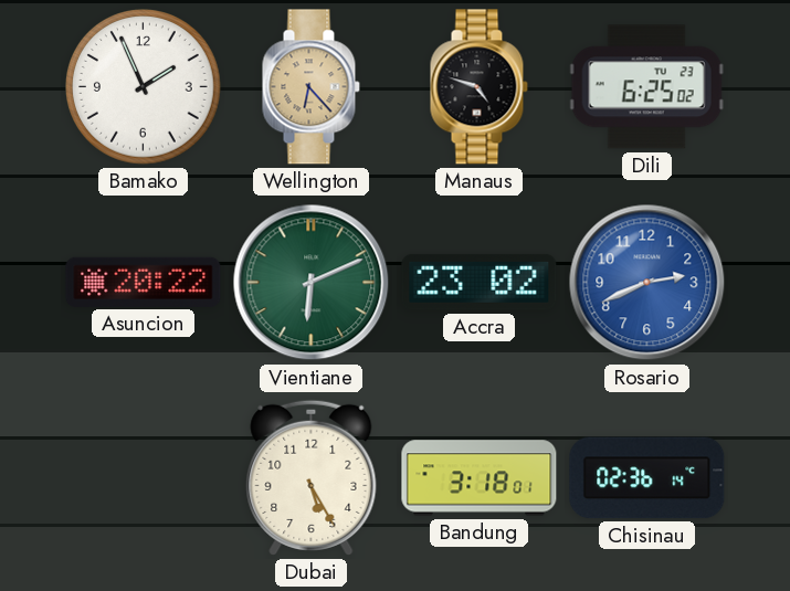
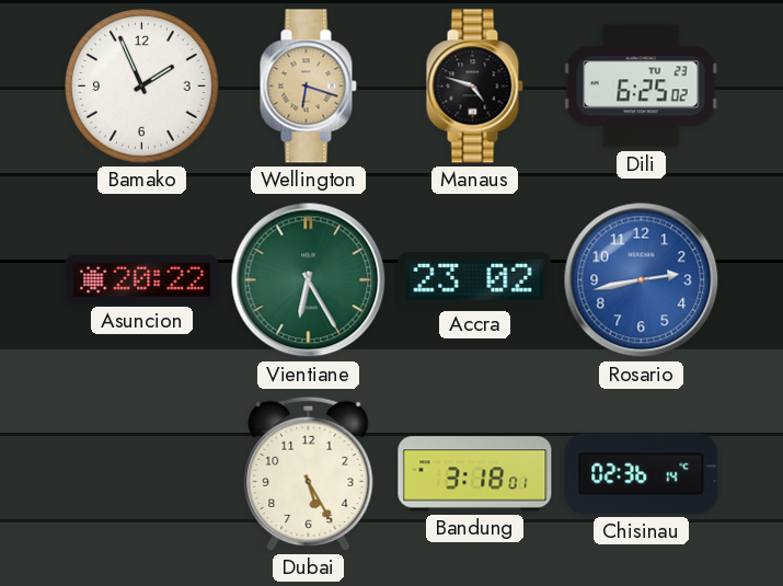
Wellington: 6:23 -> 6:18
Vientiane: 6:11 -> 6:25
Rosario: 2:41 -> 2:43
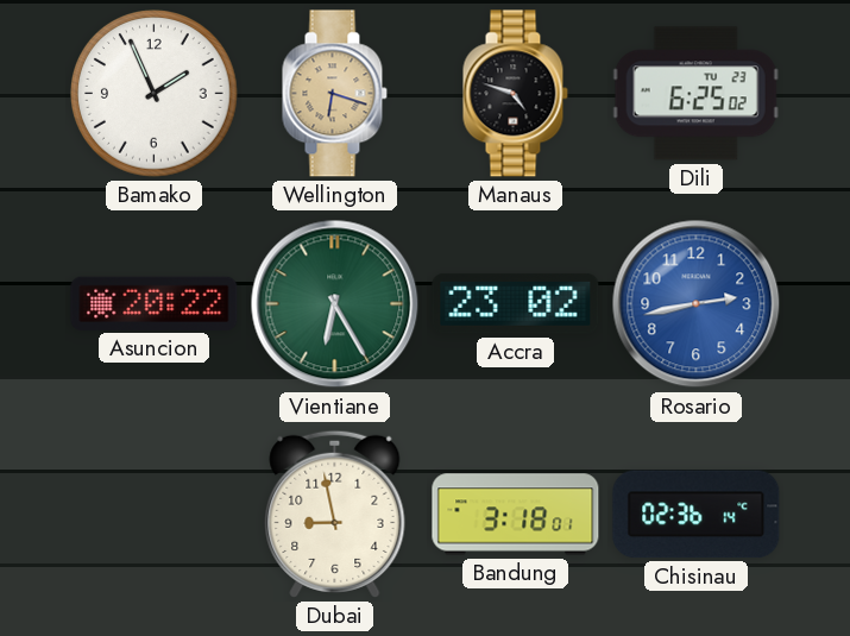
Dubai: 5:25 -> 8:58
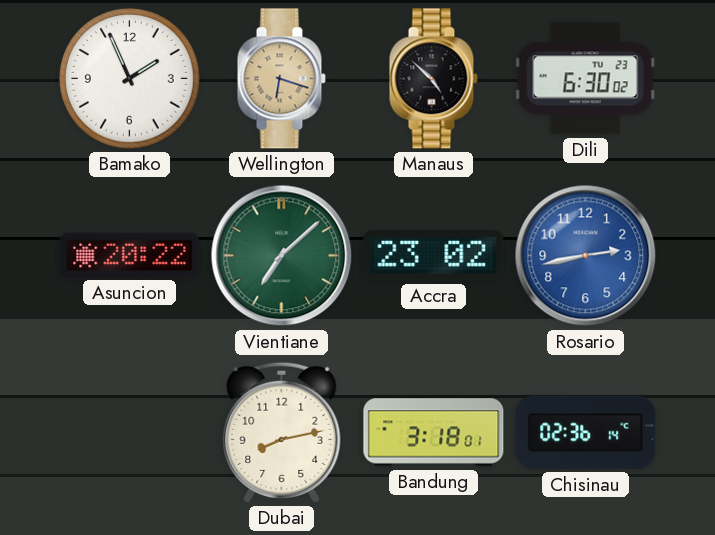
Manaus: 4:48 -> 4:52
Dili: 6:25 -> 6:30
Vientiane: 6:25 -> 7:08
Dubai: 8:58 -> 8:13
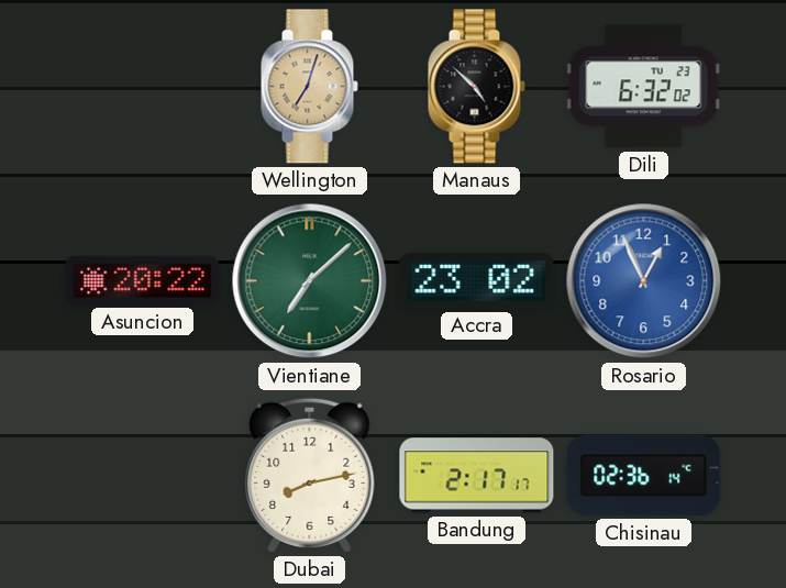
Bamako: 1:56 -> none
Wellington: 6:18 -> 7:03
Dili: 6:30 -> 6:32
Rosario: 2:43 -> 12:56
Bandung: 3:18 -> 2:17
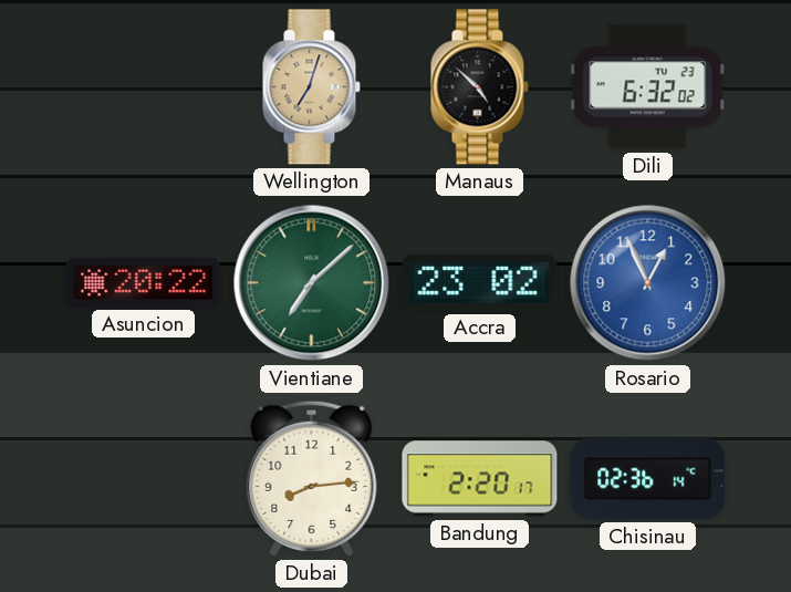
Dubai: 8:13 -> 8:14
Bandung: 2:17 -> 2:20
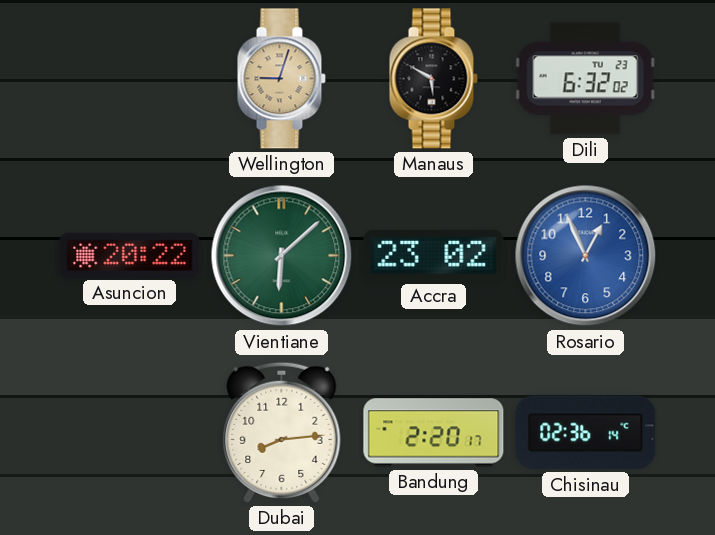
Wellington: 7:03 -> 9:03
Manaus: 4:52 -> 5:50
Vientiane: 7:08 -> 6:08
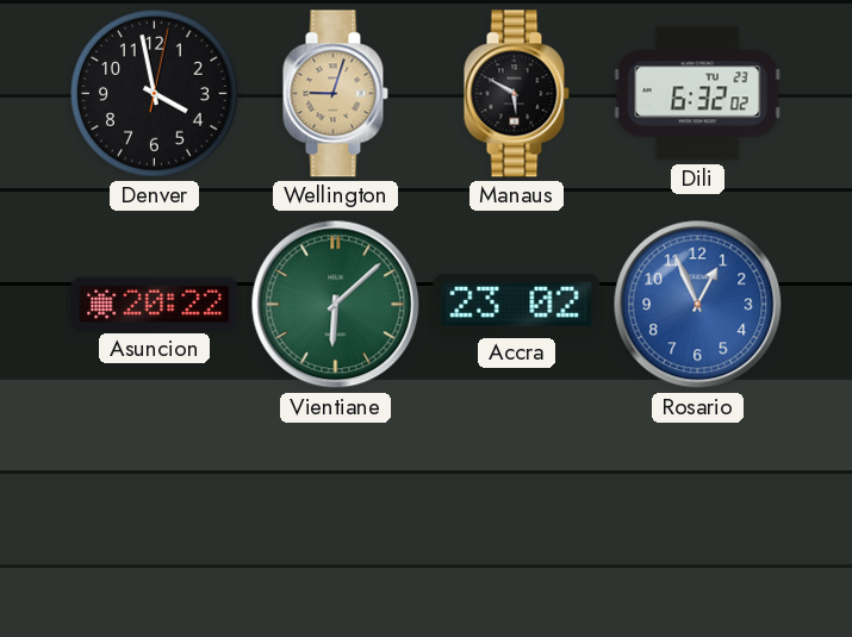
Denver: none -> 3:58
Dubai: 8:14 -> none
Bandung: 2:20 -> none
Chisinau: 02:36 -> none
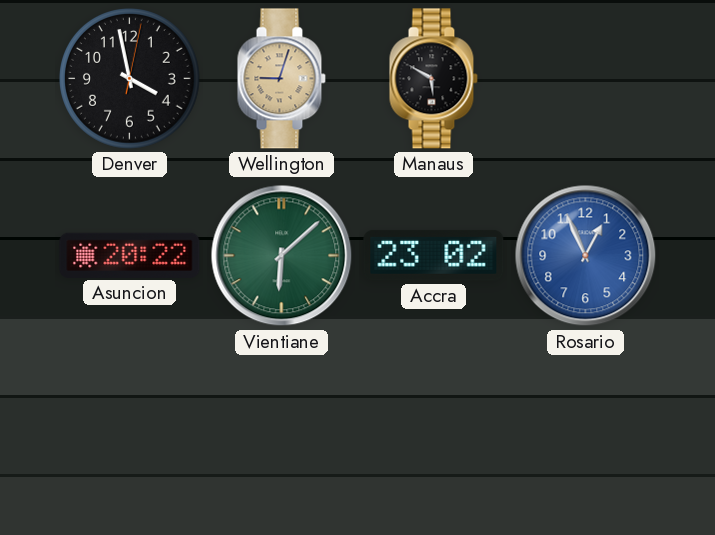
Dili: 6:32 -> none
